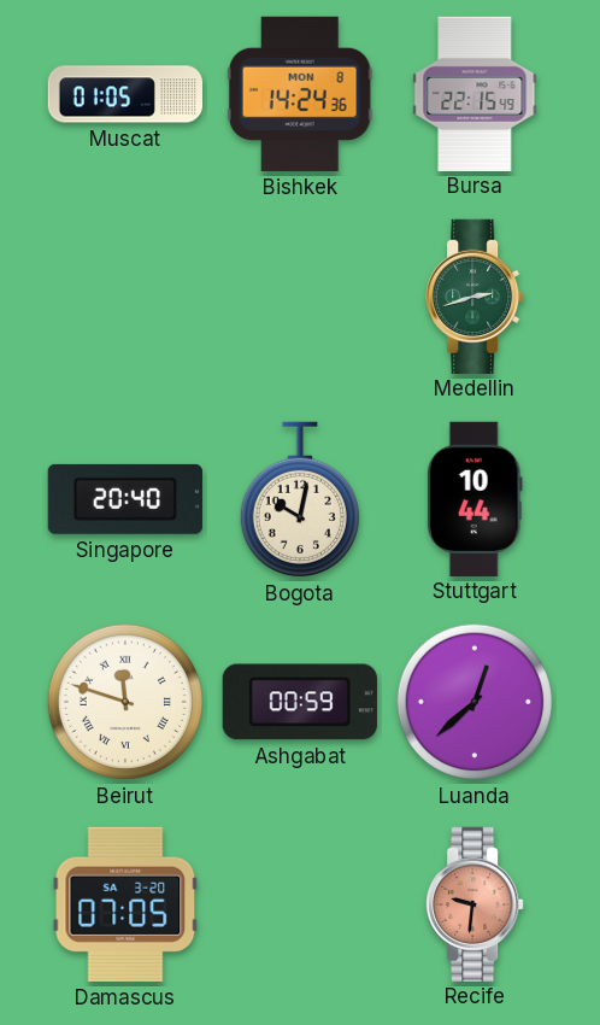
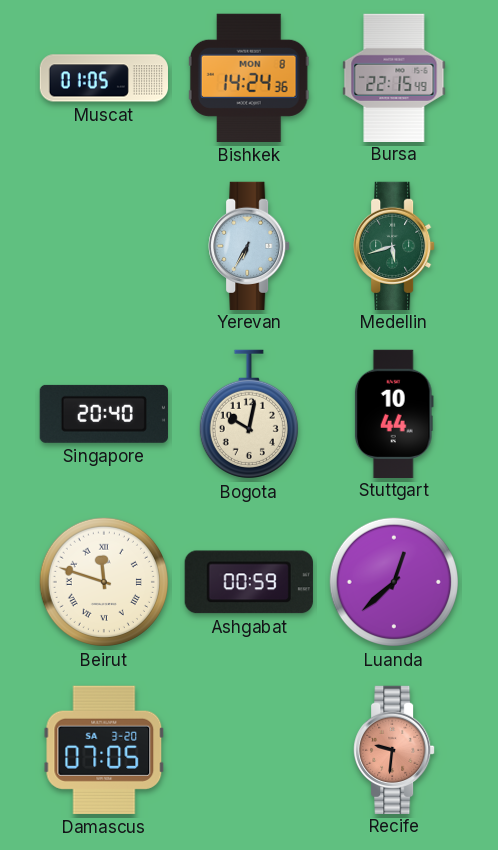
Yerevan: none -> 6:35
Medellin: 2:42 -> 5:42
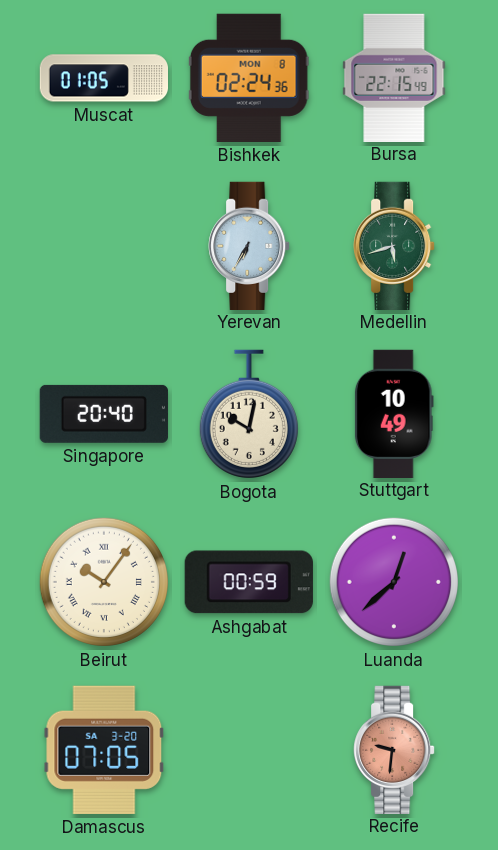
Bishkek: 14:24 -> 02:24
Stuttgart: 10:44 -> 10:49
Beirut: 11:48 -> 10:06
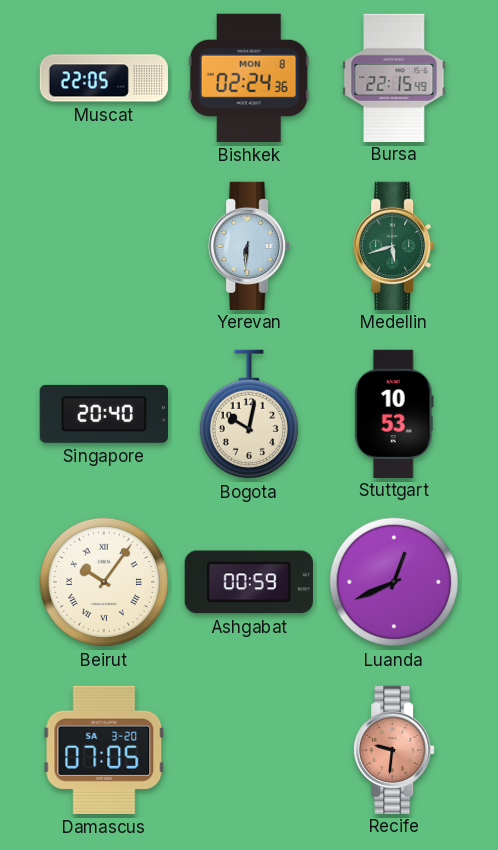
Muscat: 01:05 -> 22:05
Yerevan: 6:35 -> 6:31
Stuttgart: 10:49 -> 10:53
Luanda: 12:38 -> 12:41
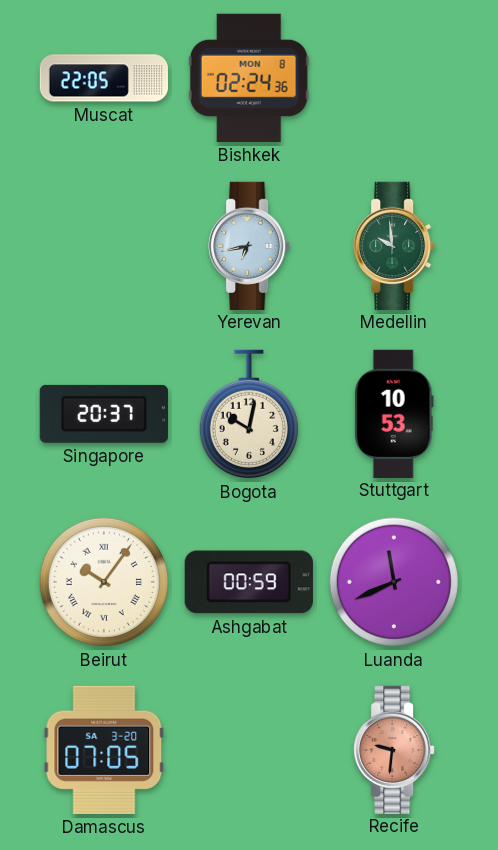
Bursa: 22:15 -> none
Yerevan: 6:31 -> 6:43
Medellin: 5:42 -> 9:59
Singapore: 20:40 -> 20:37
Luanda: 12:41 -> 11:41
